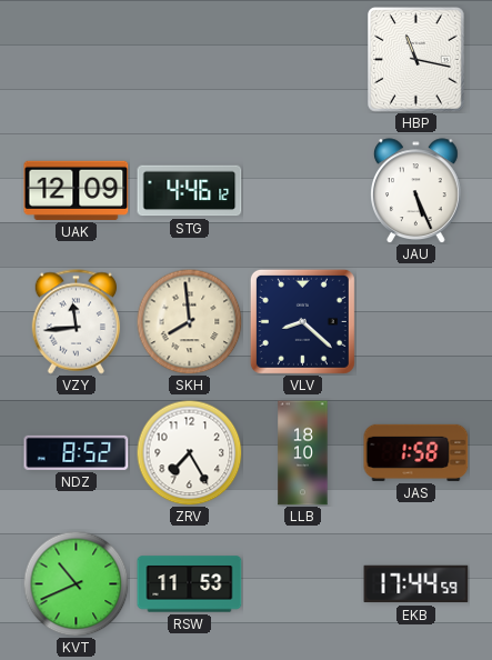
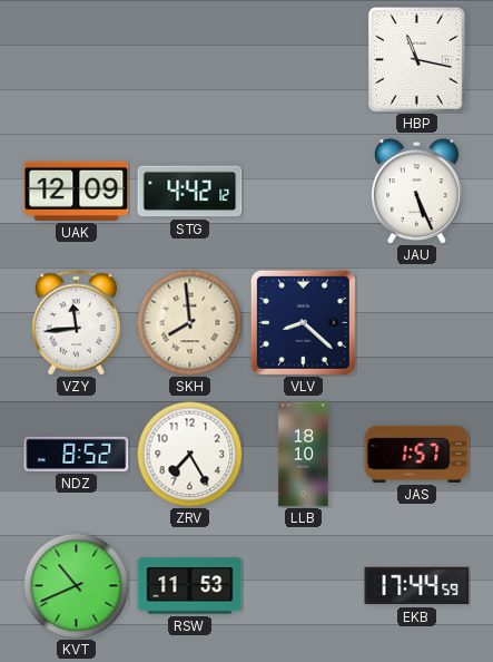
STG: 4:46 -> 4:42
JAS: 1:58 -> 1:57
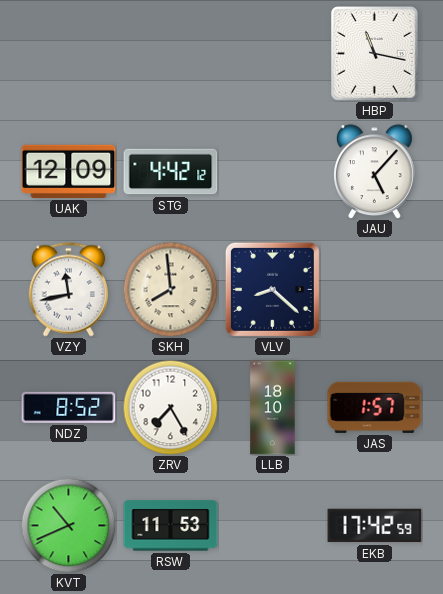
JAU: 5:26 -> 5:07
VZY: 11:44 -> 11:43
EKB: 17:44 -> 17:42
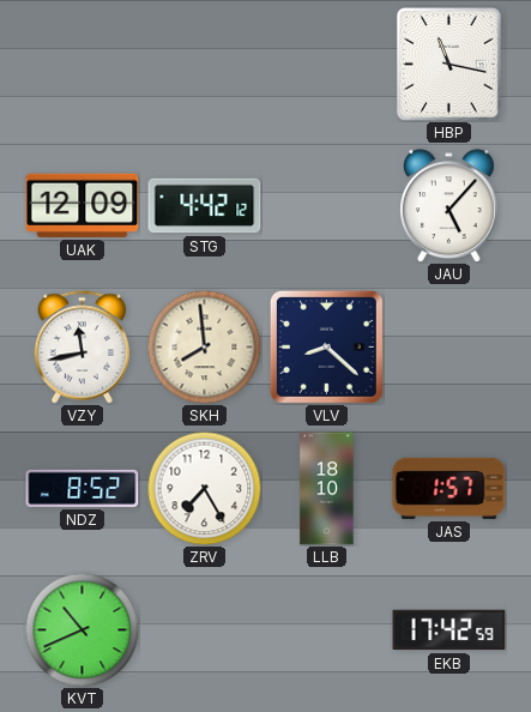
RSW: 11:53 -> none
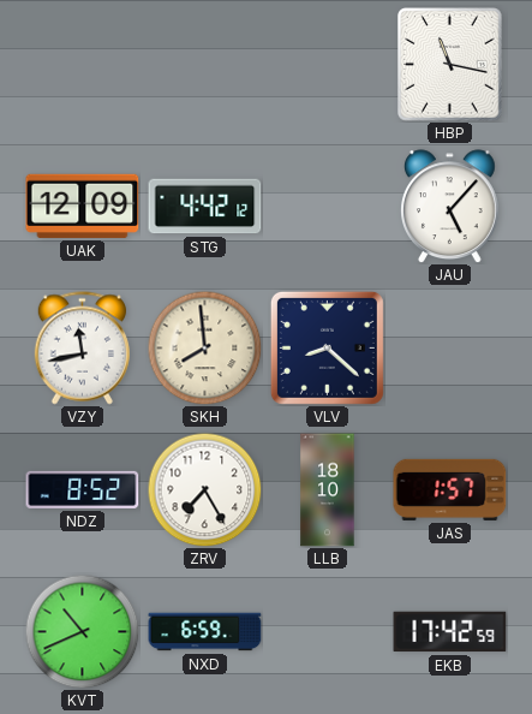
NXD: none -> 6:59
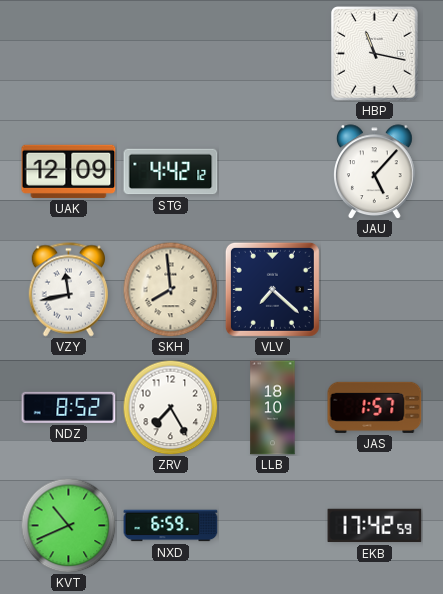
VLV: 8:22 -> 7:22
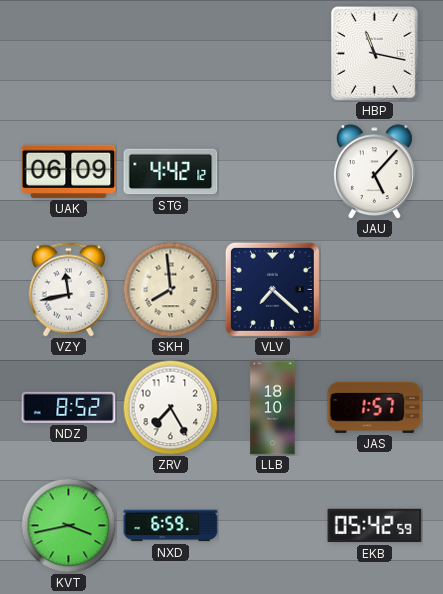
UAK: 12:09 -> 06:09
KVT: 10:41 -> 3:43
EKB: 17:42 -> 05:42
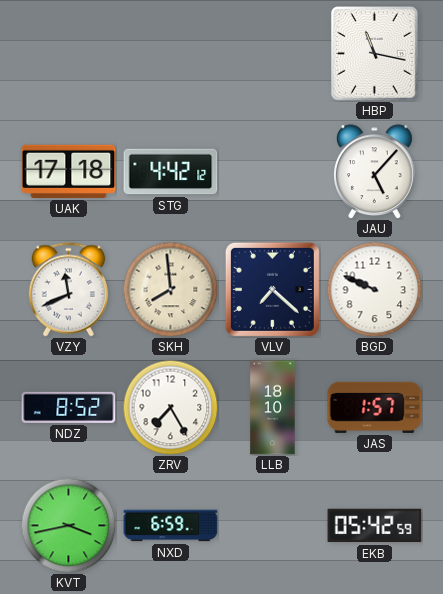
UAK: 06:09 -> 17:18
VZY: 11:43 -> 11:41
BGD: none -> 9:49
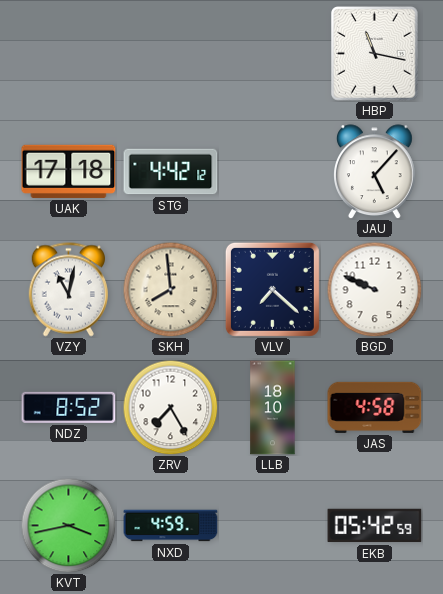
VZY: 11:41 -> 11:02
JAS: 1:57 -> 4:58
NXD: 6:59 -> 4:59
